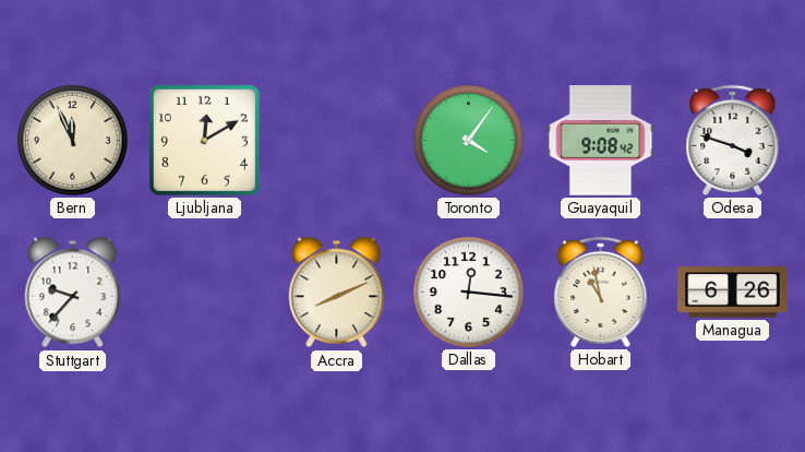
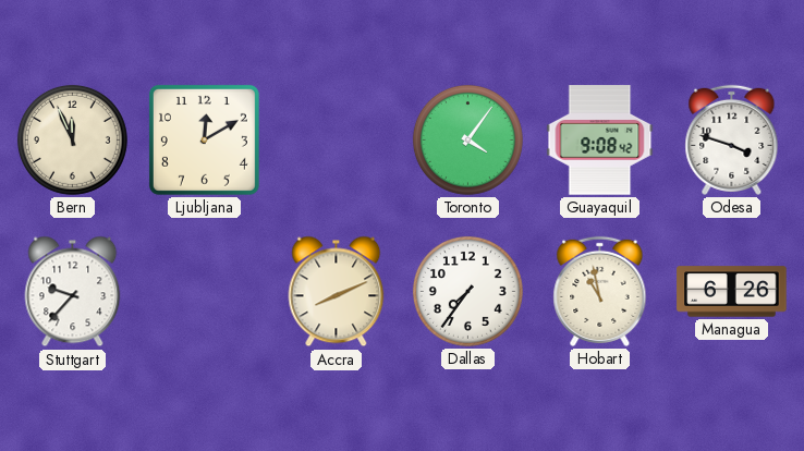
Dallas: 12:16 -> 7:36
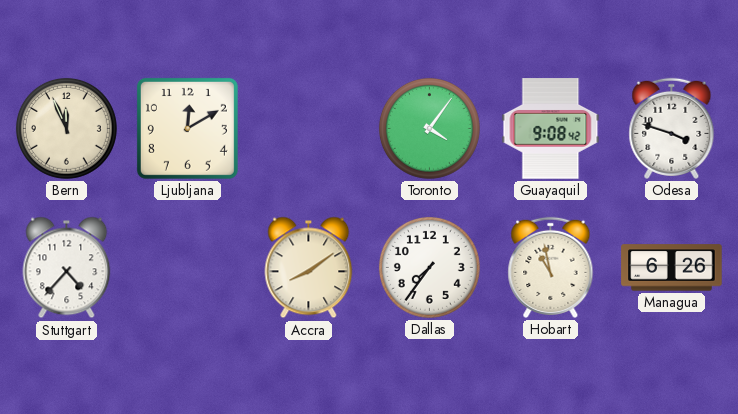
Stuttgart: 9:37 -> 4:37
Accra: 8:11 -> 8:09
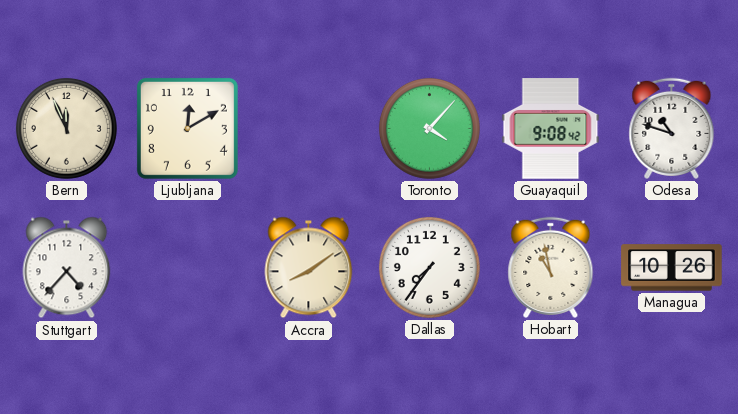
Toronto: 4:06 -> 4:07
Odesa: 3:48 -> 10:48
Managua: 6:26 -> 10:26
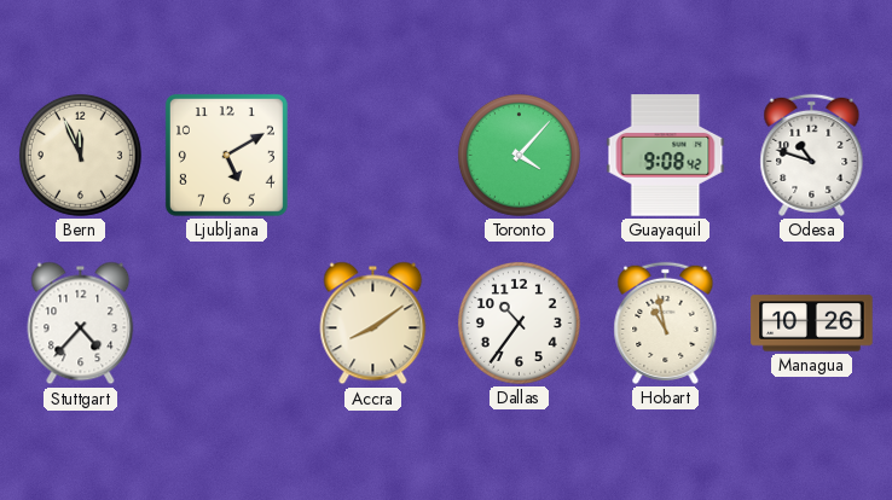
Ljubljana: 12:10 -> 5:10
Dallas: 7:36 -> 10:36
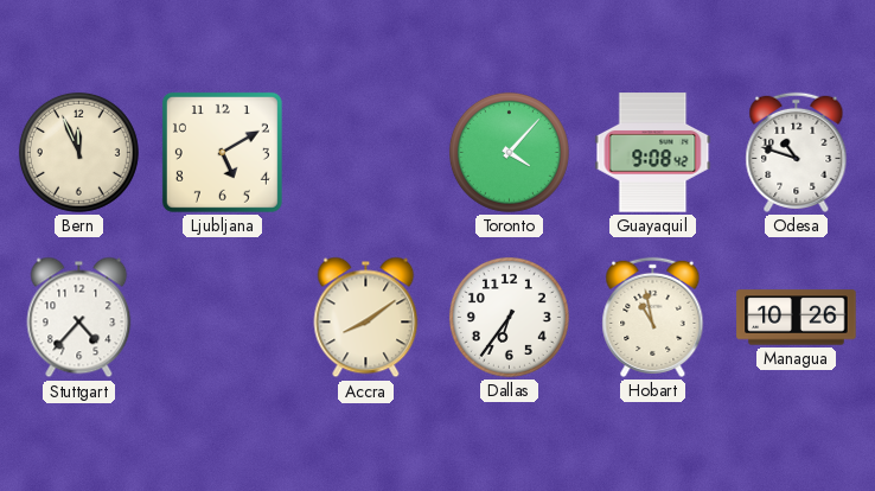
Dallas: 10:36 -> 6:36
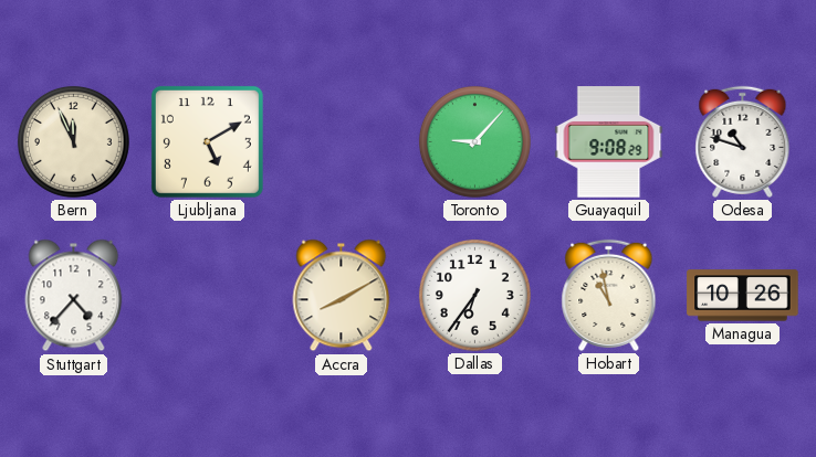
Toronto: 4:07 -> 9:07
Guayaquil: 9:08:42 -> 9:08:29
Accra: 8:09 -> 8:10
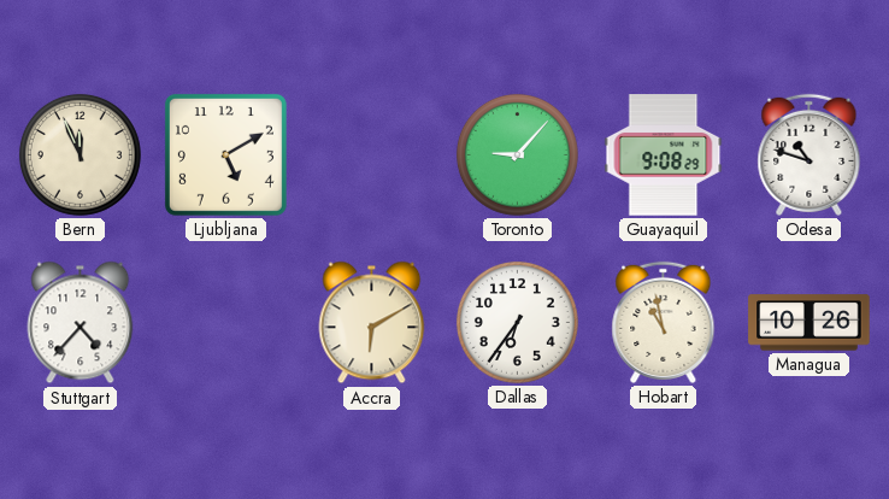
Accra: 8:10 -> 6:10
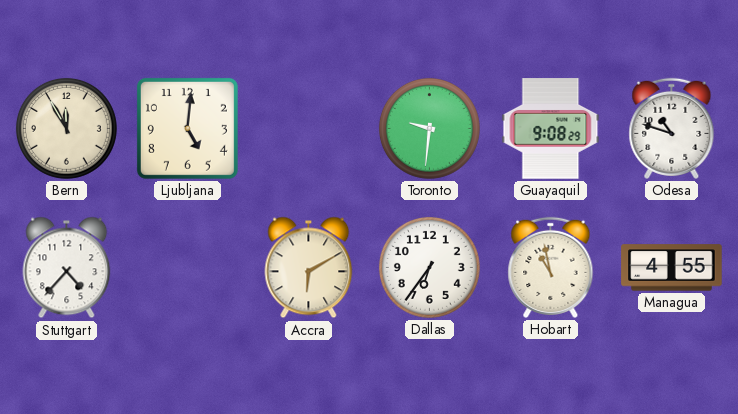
Bern: 11:56 -> 11:55
Ljubljana: 5:10 -> 5:01
Toronto: 9:07 -> 9:31
Managua: 10:26 -> 4:55
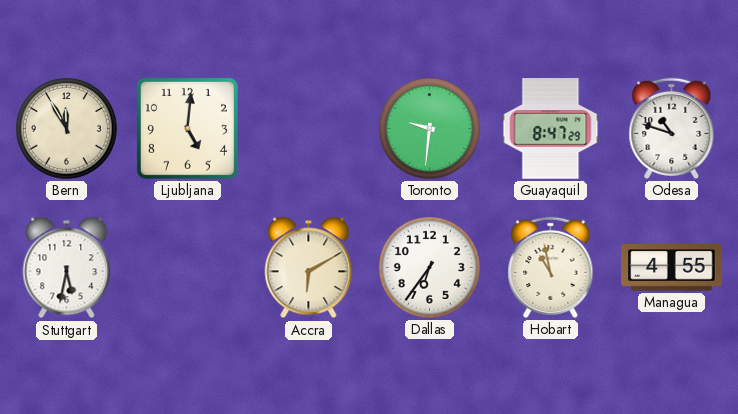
Guayaquil: 9:08 -> 8:47
Stuttgart: 4:37 -> 5:32
